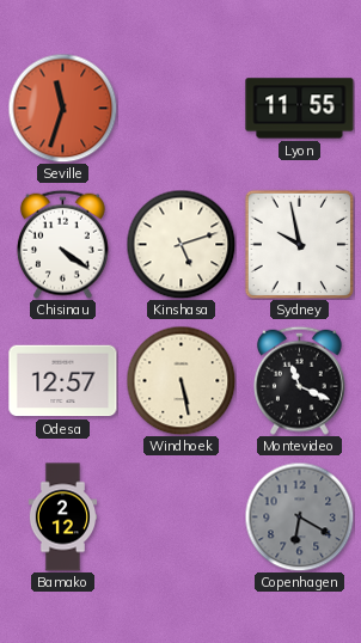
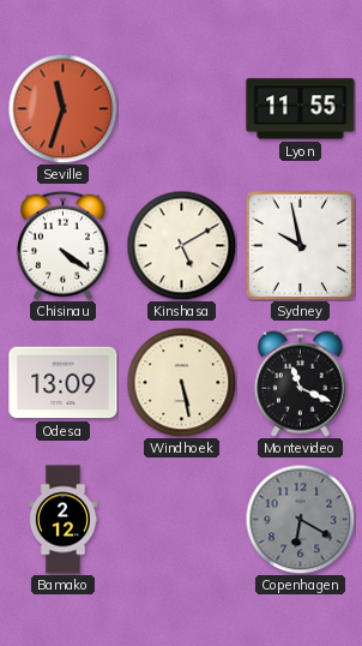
Kinshasa: 5:12 -> 5:10
Odesa: 12:57 -> 13:09
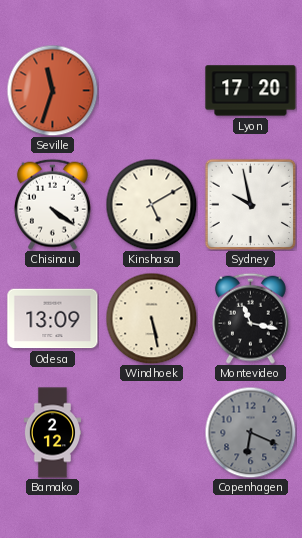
Lyon: 11:55 -> 17:20
Montevideo: 11:19 -> 11:17
Copenhagen: 6:20 -> 6:19
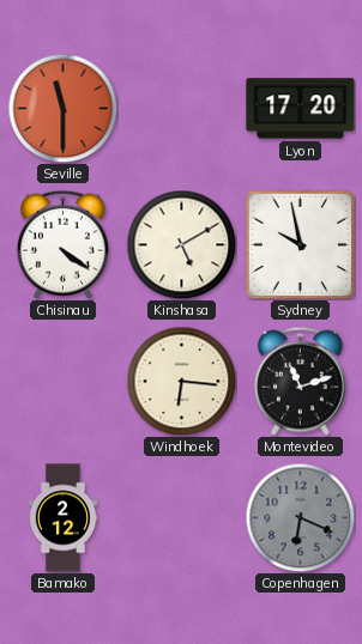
Seville: 11:33 -> 11:30
Odesa: 13:09 -> none
Windhoek: 5:28 -> 6:16
Montevideo: 11:17 -> 11:12
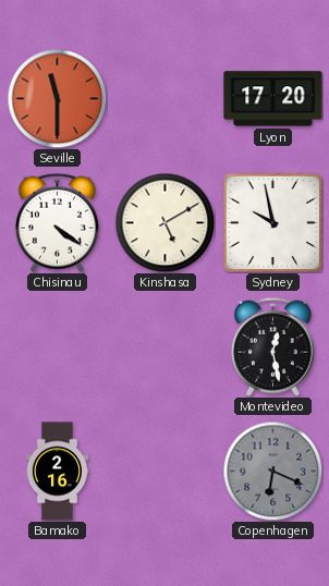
Windhoek: 6:16 -> none
Montevideo: 11:12 -> 12:28
Bamako: 2:12 -> 2:16
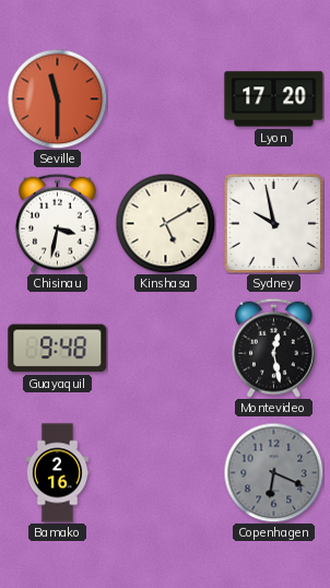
Chisinau: 4:21 -> 3:32
Guayaquil: none -> 9:48
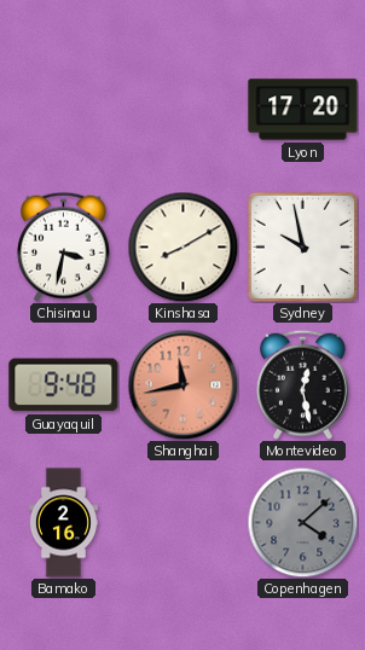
Seville: 11:30 -> none
Kinshasa: 5:10 -> 8:10
Shanghai: none -> 11:43
Copenhagen: 6:19 -> 4:08
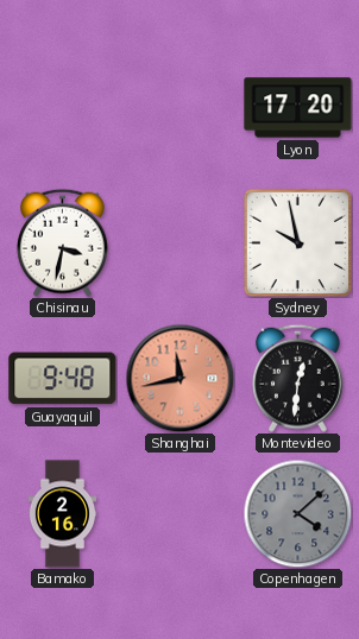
Kinshasa: 8:10 -> none
Montevideo: 12:28 -> 12:31
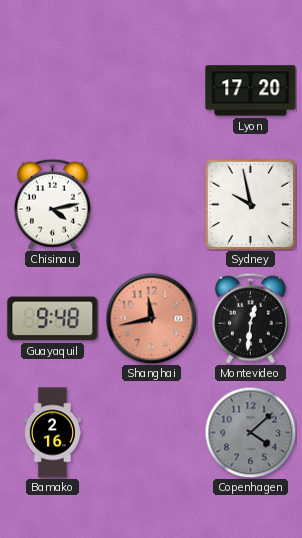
Chisinau: 3:32 -> 4:13
